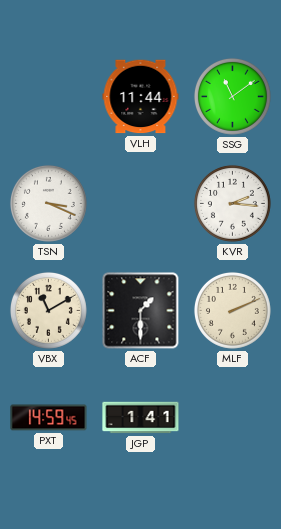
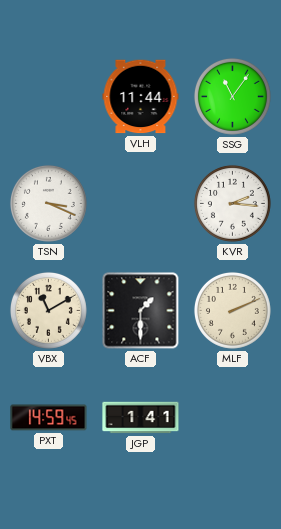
SSG: 11:09 -> 11:06
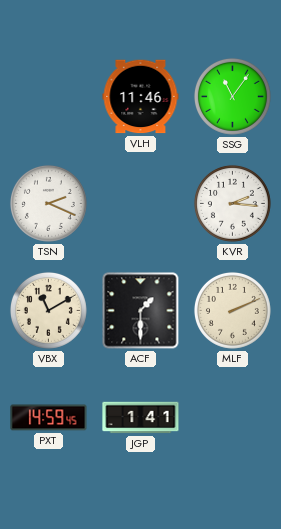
VLH: 11:44 -> 11:46
TSN: 3:19 -> 2:19
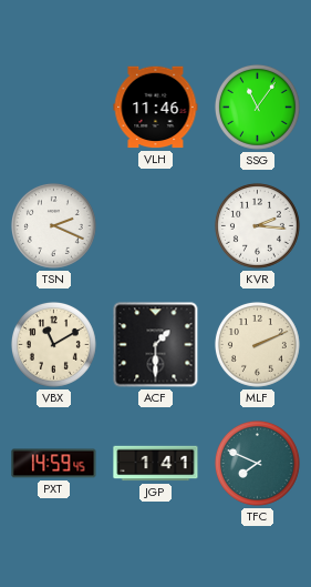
TFC: none -> 7:49
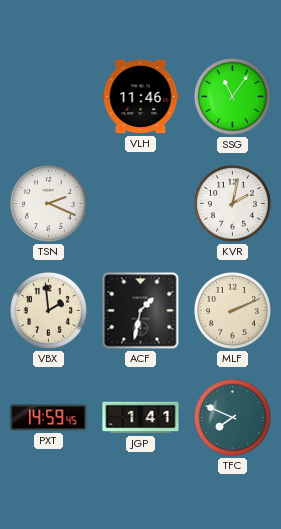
KVR: 2:16 -> 2:02
VBX: 11:10 -> 1:59
ACF: 1:30 -> 1:32
